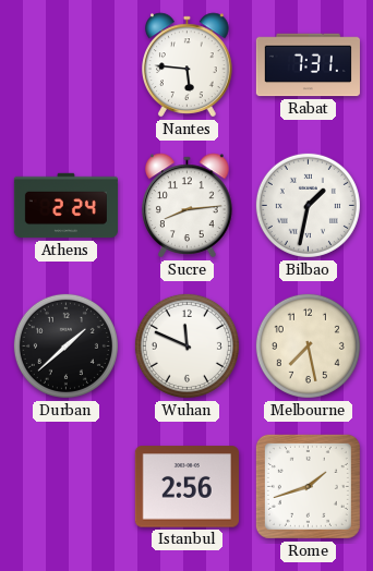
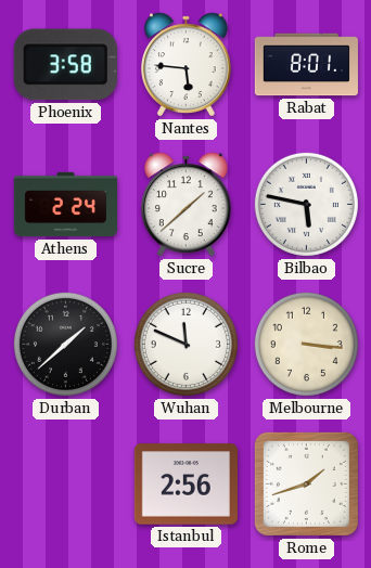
Phoenix: none -> 3:58
Rabat: 7:31 -> 8:01
Sucre: 8:14 -> 1:38
Bilbao: 1:32 -> 5:47
Melbourne: 7:28 -> 3:16
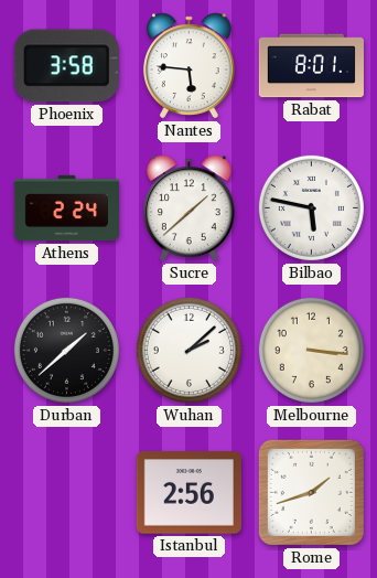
Wuhan: 11:49 -> 2:08
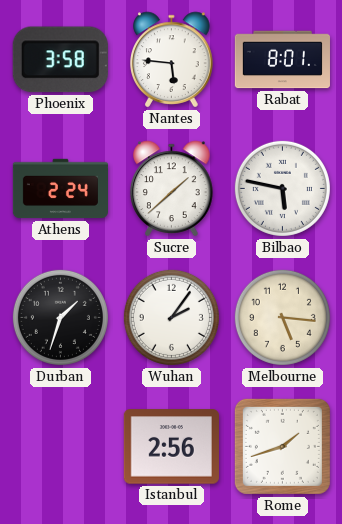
Durban: 1:38 -> 1:33
Wuhan: 2:08 -> 2:06
Melbourne: 3:16 -> 5:16
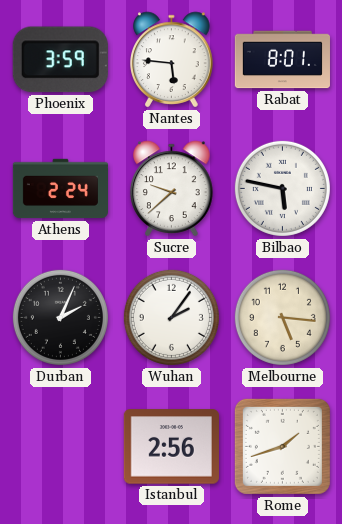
Phoenix: 3:58 -> 3:59
Sucre: 1:38 -> 9:38
Durban: 1:33 -> 2:04
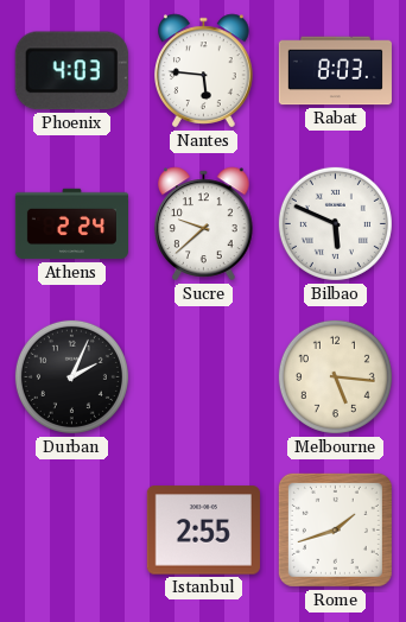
Phoenix: 3:59 -> 4:03
Rabat: 8:01 -> 8:03
Bilbao: 5:47 -> 5:49
Wuhan: 2:06 -> none
Istanbul: 2:56 -> 2:55
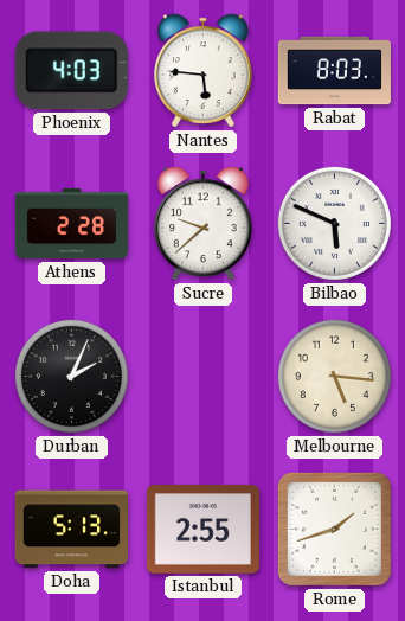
Athens: 2:24 -> 2:28
Doha: none -> 5:13
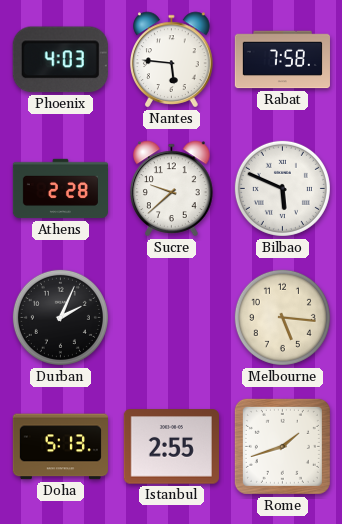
Rabat: 8:03 -> 7:58
